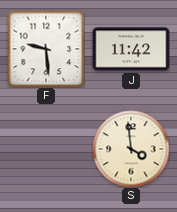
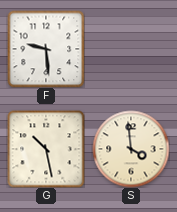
J: 11:42 -> none
G: none -> 10:28
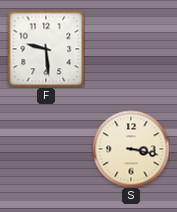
G: 10:28 -> none
S: 3:59 -> 3:17
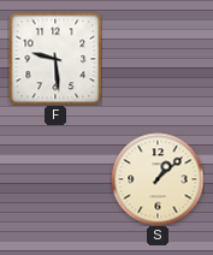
S: 3:17 -> 1:08
